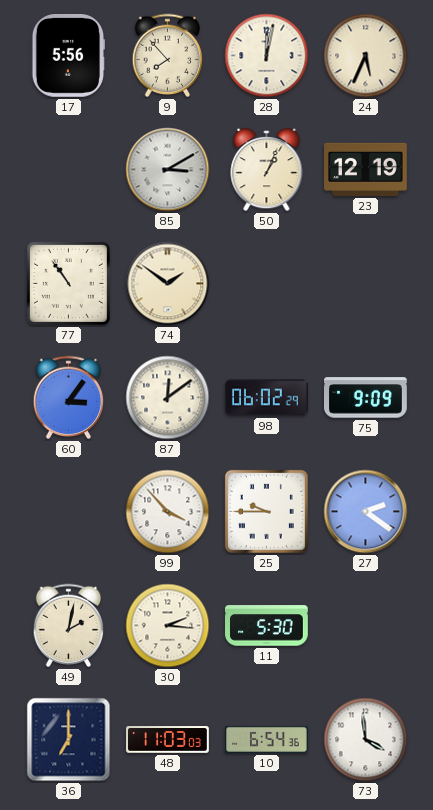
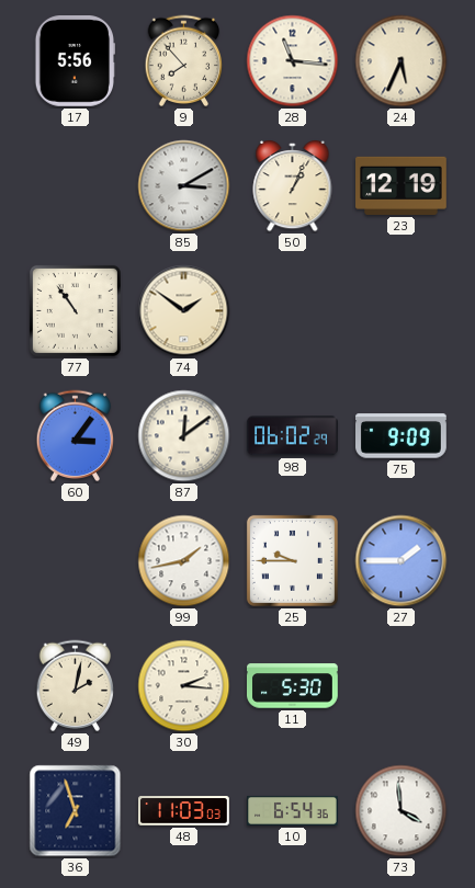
28: 12:02 -> 11:16
99: 3:53 -> 1:43
27: 2:21 -> 1:45
36: 7:00 -> 6:57
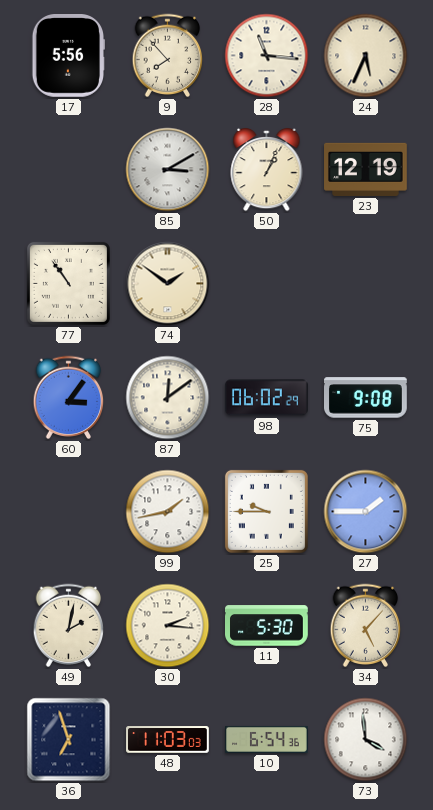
75: 9:09 -> 9:08
34: none -> 5:07
